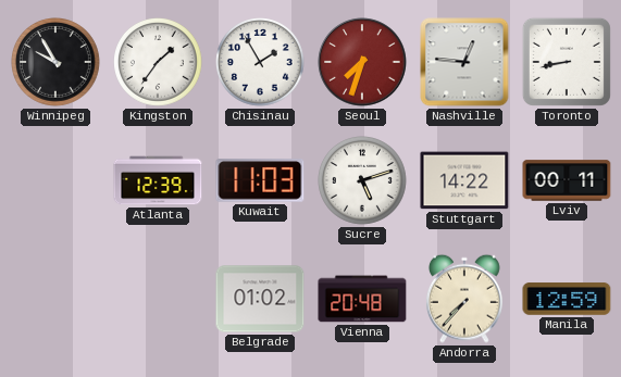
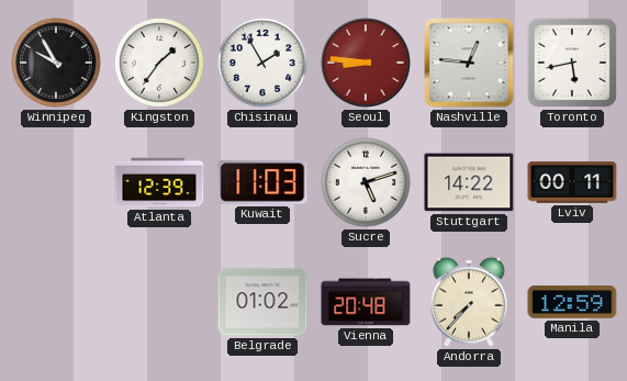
Seoul: 7:33 -> 8:46
Toronto: 8:43 -> 5:43
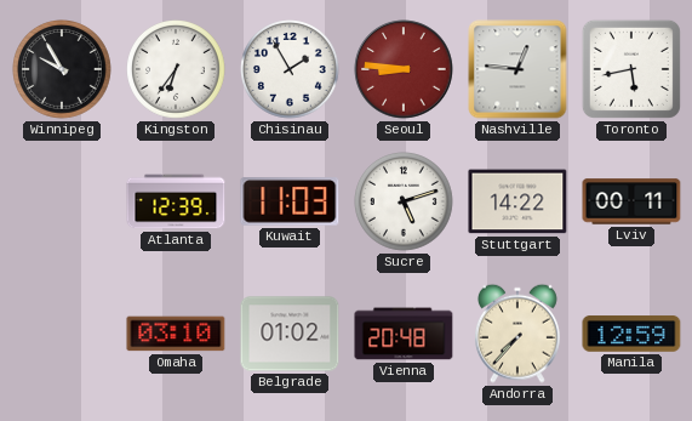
Kingston: 1:36 -> 6:36
Omaha: none -> 03:10
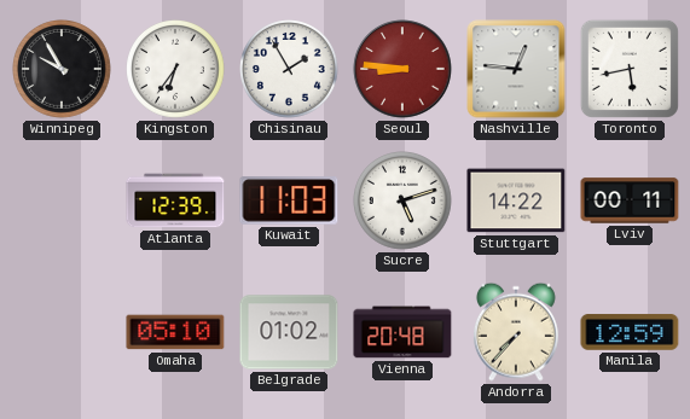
Omaha: 03:10 -> 05:10
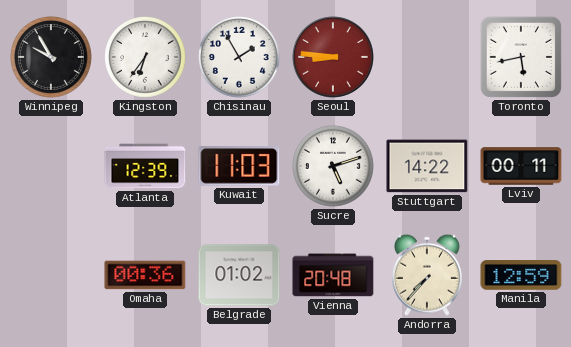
Nashville: 12:46 -> none
Omaha: 05:10 -> 00:36
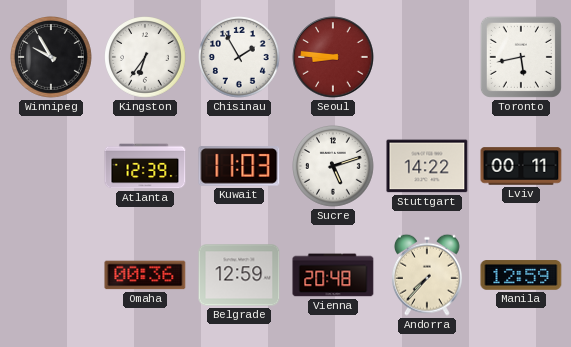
Belgrade: 01:02 -> 12:59
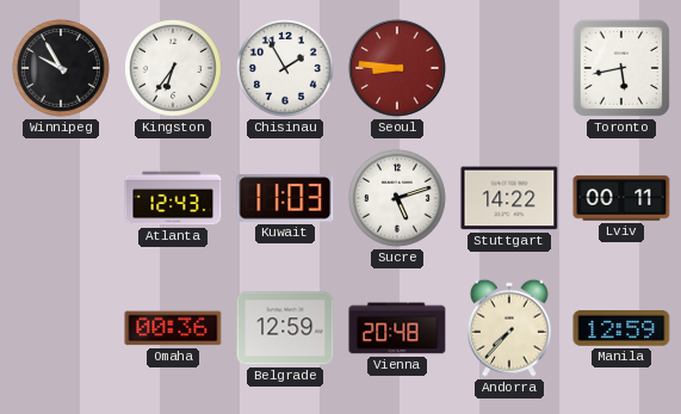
Atlanta: 12:39 -> 12:43
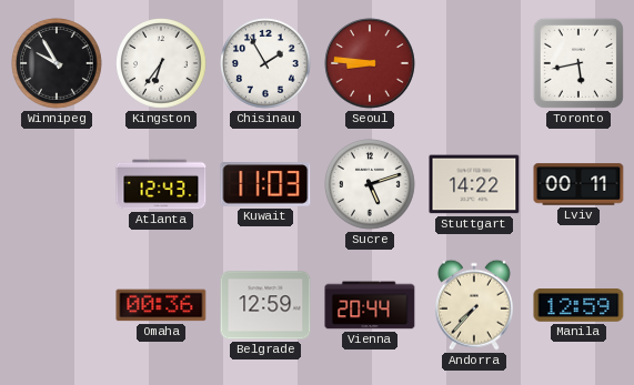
Vienna: 20:48 -> 20:44
